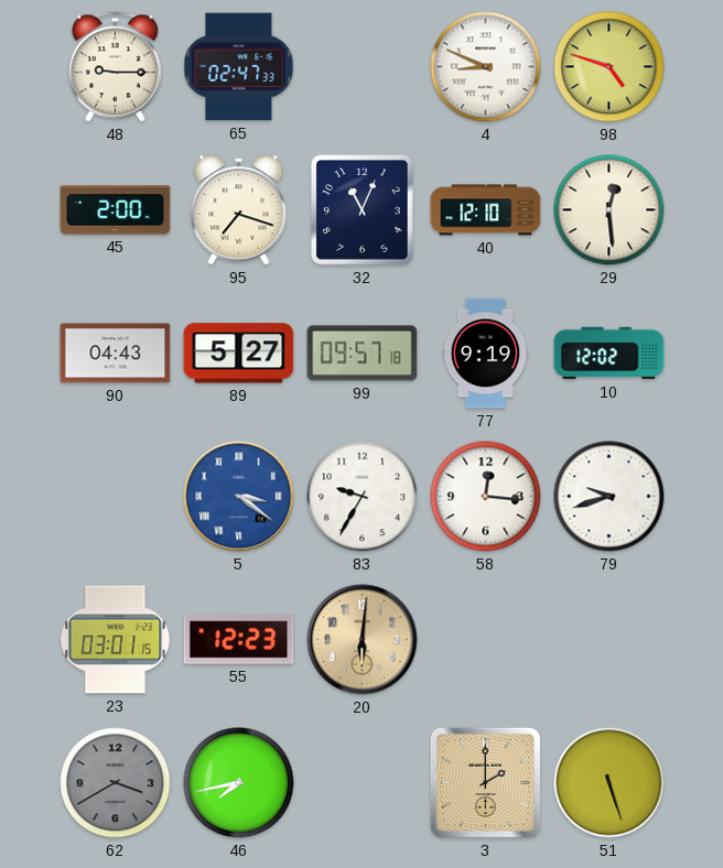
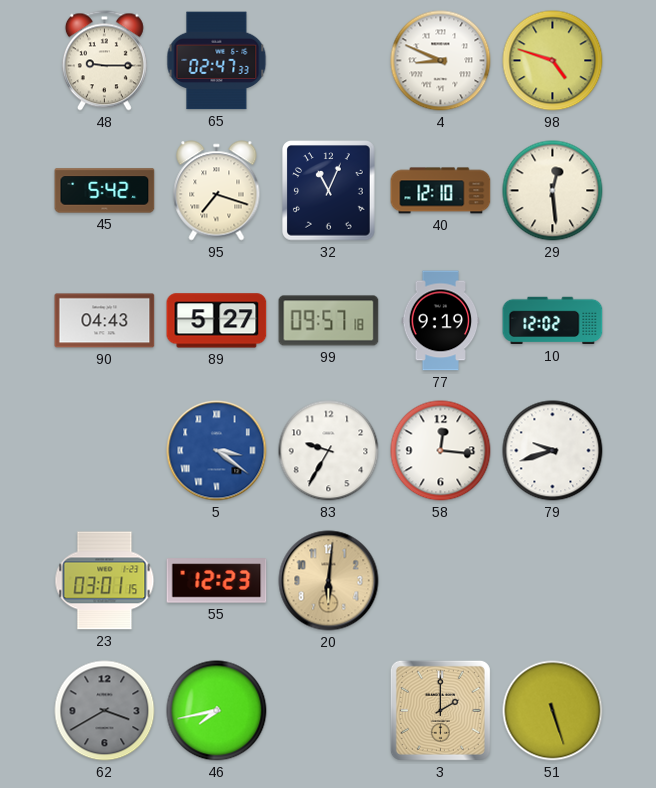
45: 2:00 -> 5:42
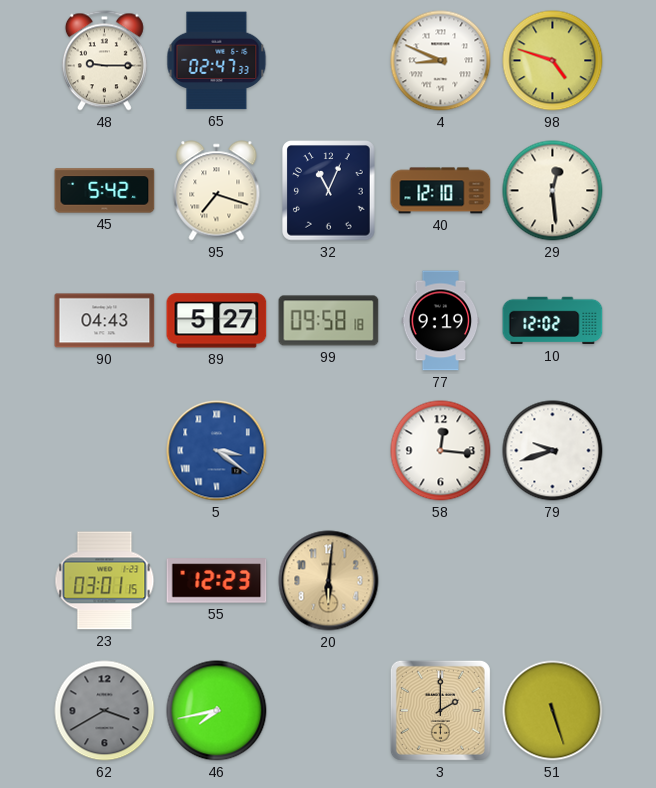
99: 09:57 -> 09:58
83: 9:35 -> none
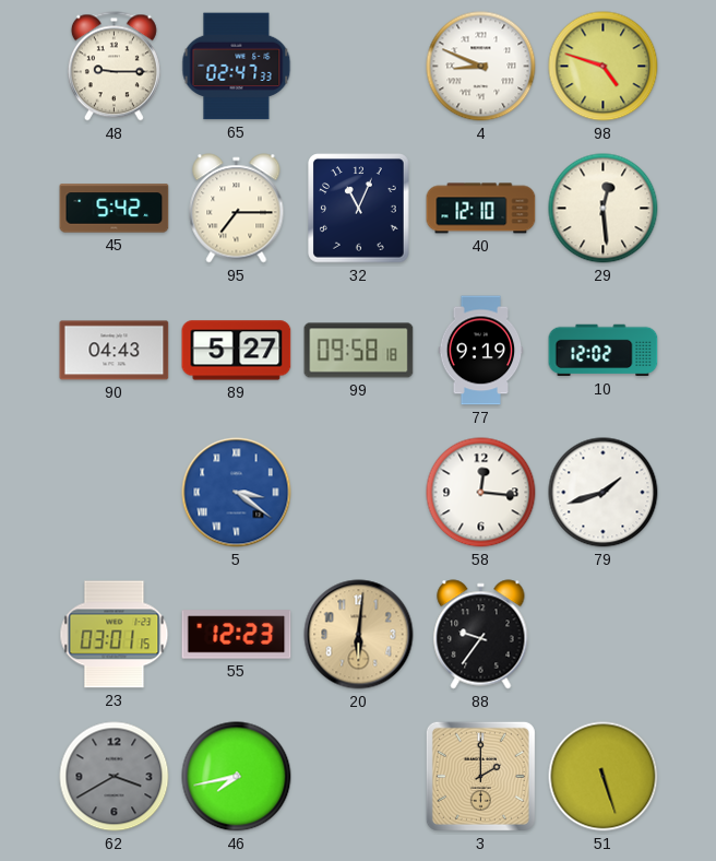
95: 7:18 -> 7:15
79: 9:42 -> 1:42
88: none -> 9:36
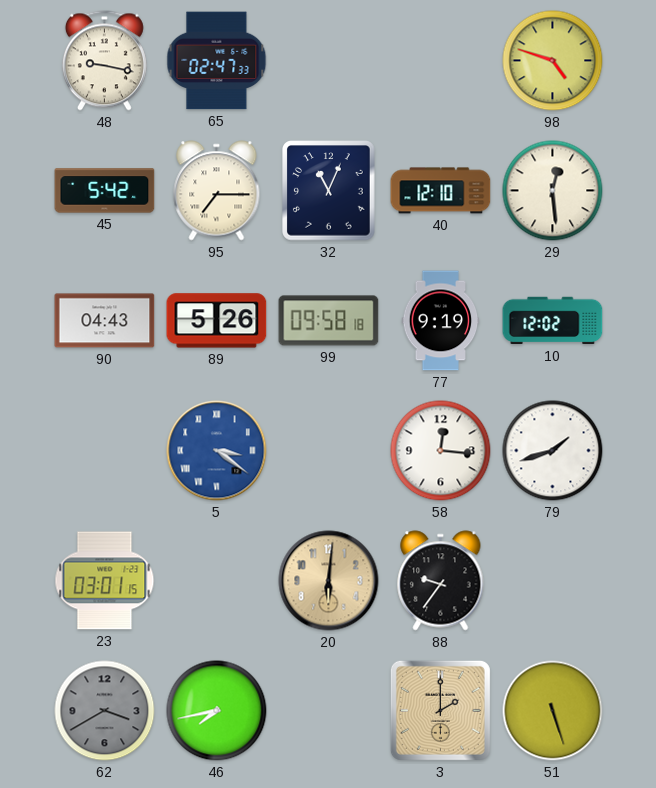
48: 9:15 -> 9:17
4: 8:49 -> none
89: 5:27 -> 5:26
55: 12:23 -> none
